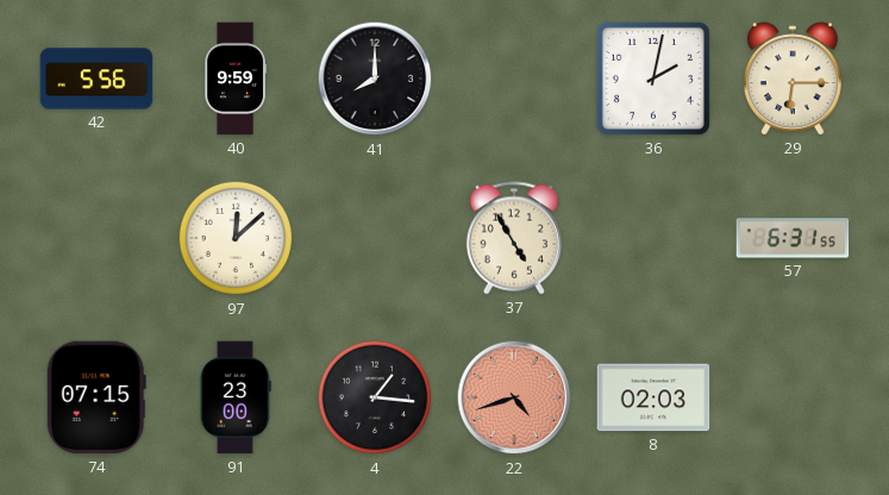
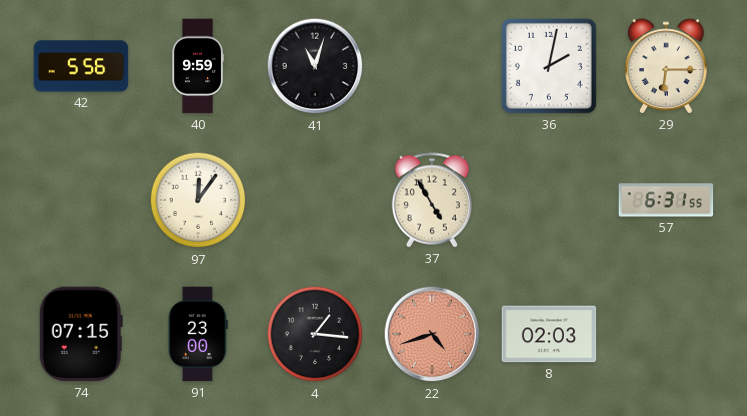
41: 8:00 -> 11:03
97: 12:08 -> 12:06
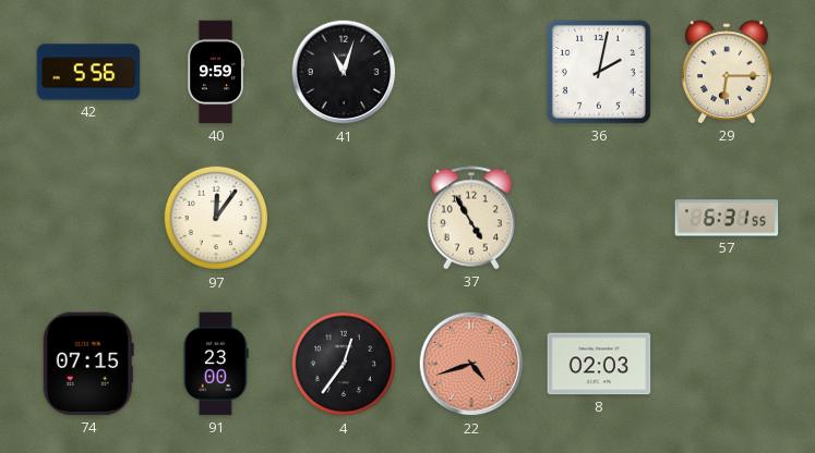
4: 1:16 -> 12:36
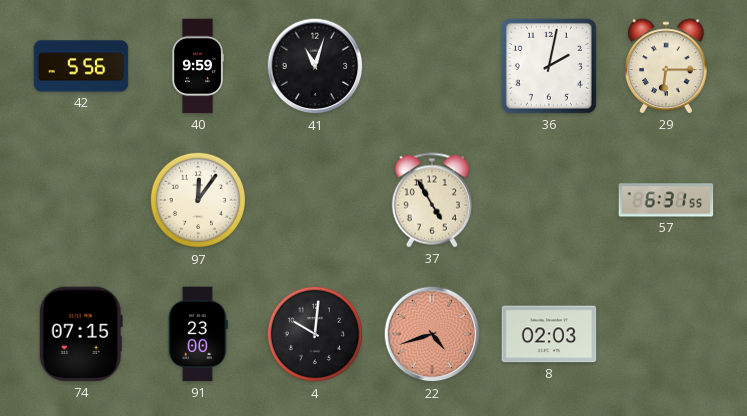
4: 12:36 -> 10:01
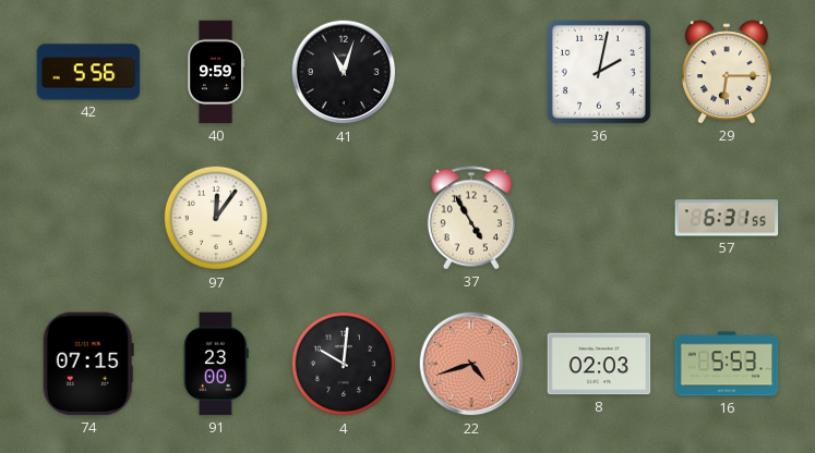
16: none -> 5:53
